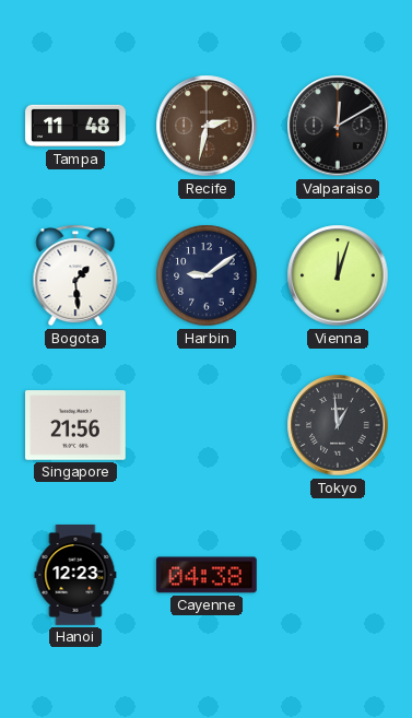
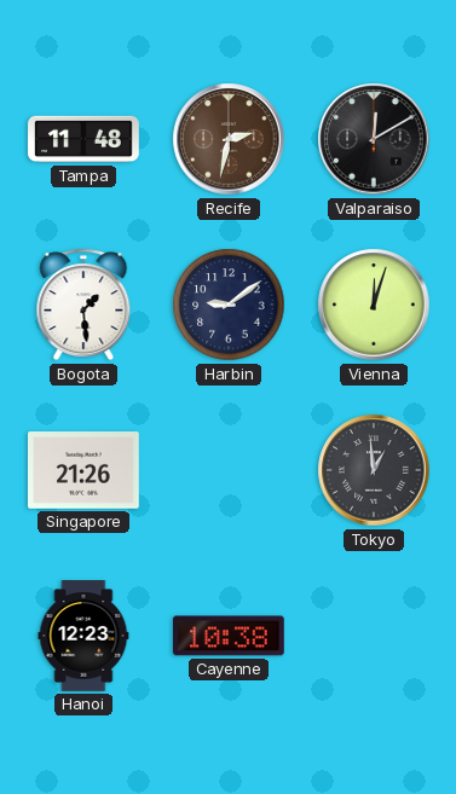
Singapore: 21:56 -> 21:26
Cayenne: 04:38 -> 10:38
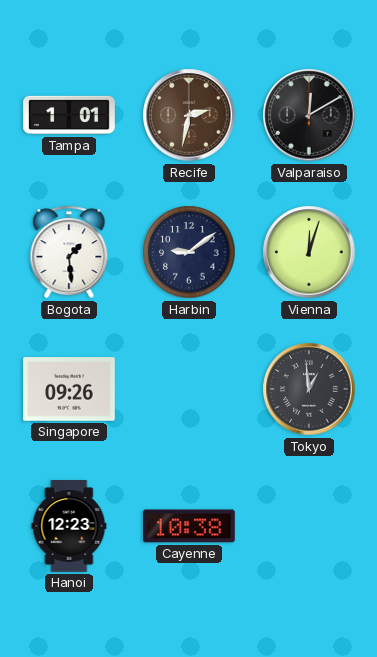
Tampa: 11:48 -> 1:01
Singapore: 21:26 -> 09:26
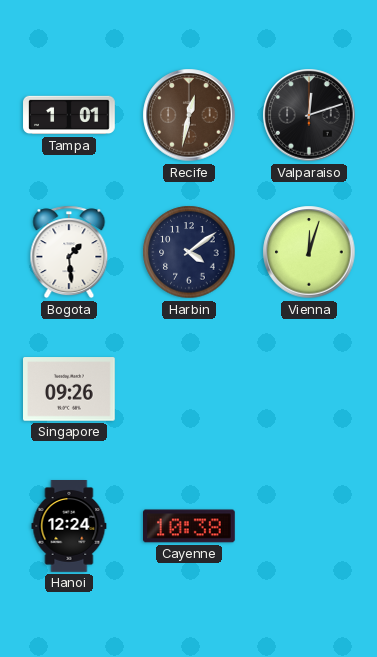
Recife: 2:32 -> 12:32
Valparaiso: 12:10 -> 12:12
Harbin: 9:09 -> 4:09
Tokyo: 12:59 -> none
Hanoi: 12:23 -> 12:24
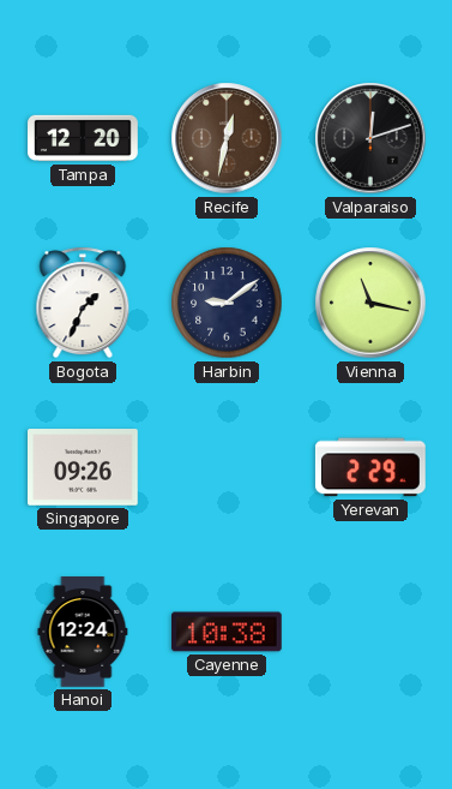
Tampa: 1:01 -> 12:20
Bogota: 1:29 -> 1:34
Harbin: 4:09 -> 9:09
Vienna: 12:03 -> 11:17
Yerevan: none -> 2:29
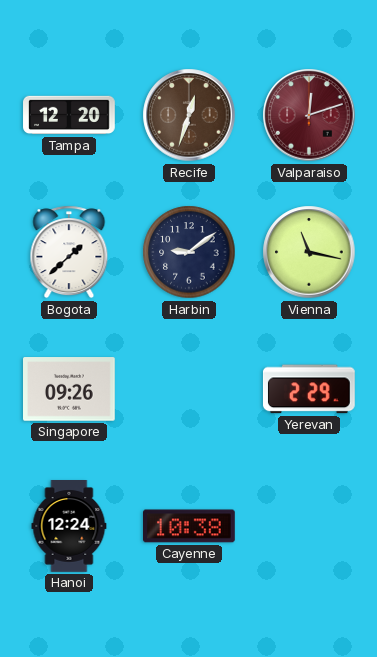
Recife: 12:32 -> 12:33
Valparaiso dial: black -> burgundy
Bogota: 1:34 -> 1:38
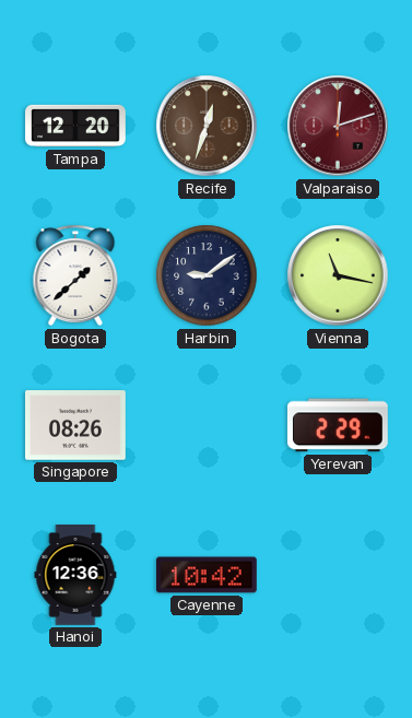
Singapore: 09:26 -> 08:26
Hanoi: 12:24 -> 12:36
Cayenne: 10:38 -> 10:42
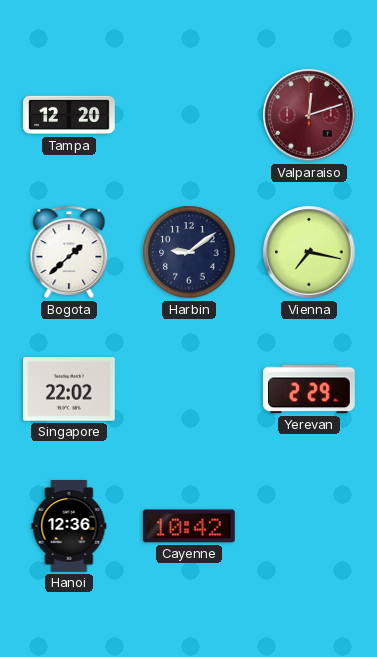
Recife: 12:33 -> none
Vienna: 11:17 -> 7:17
Singapore: 08:26 -> 22:02
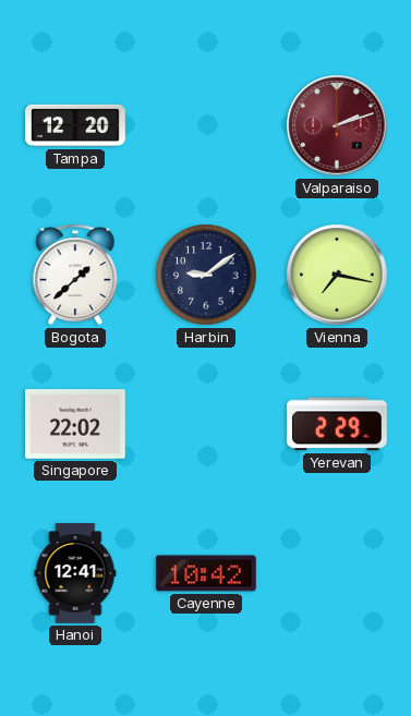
Valparaiso: 12:12 -> 2:12
Hanoi: 12:36 -> 12:41
